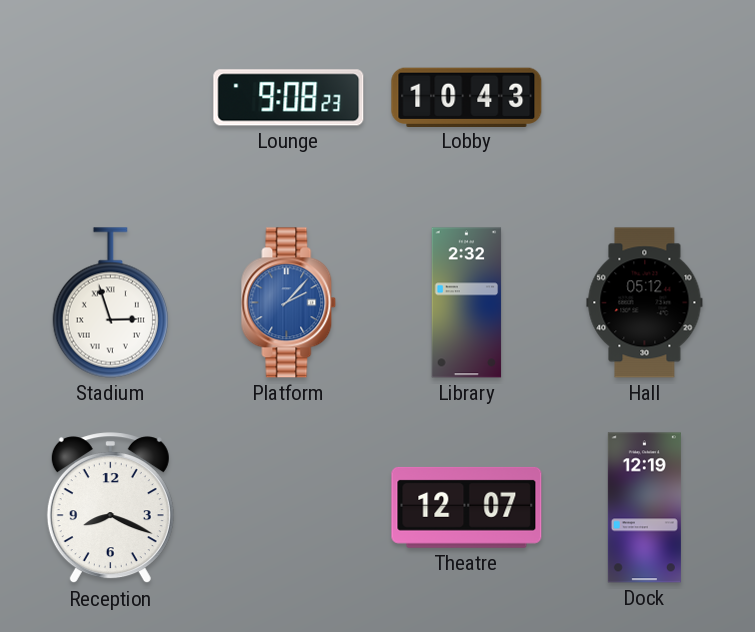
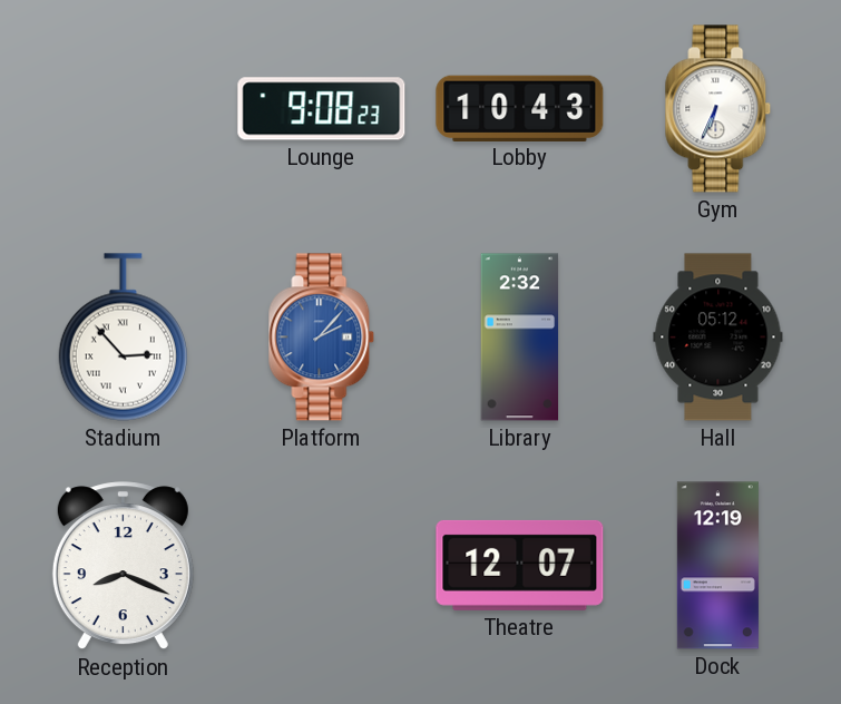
Gym: none -> 6:34
Stadium: 2:57 -> 2:53
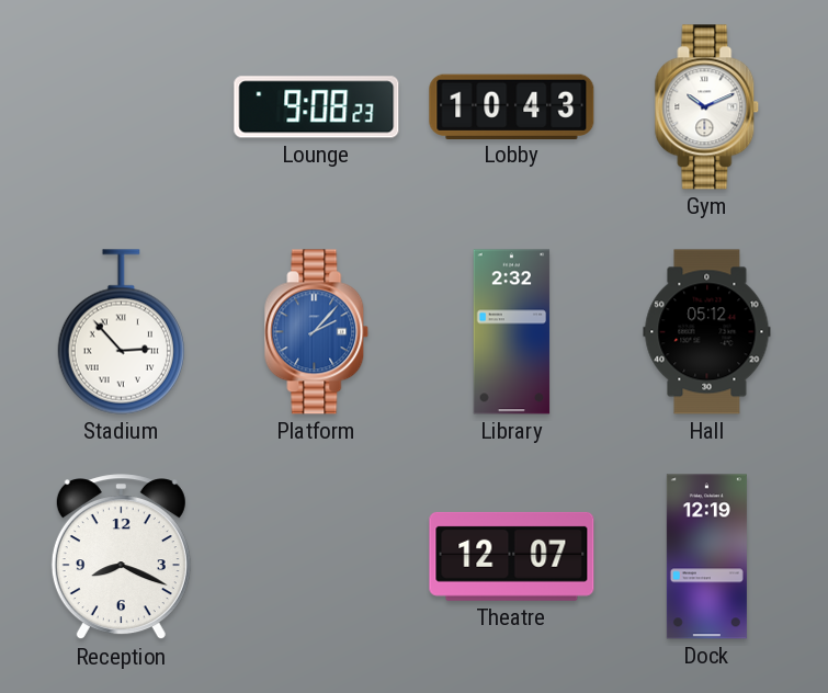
Gym: 6:34 -> 10:11
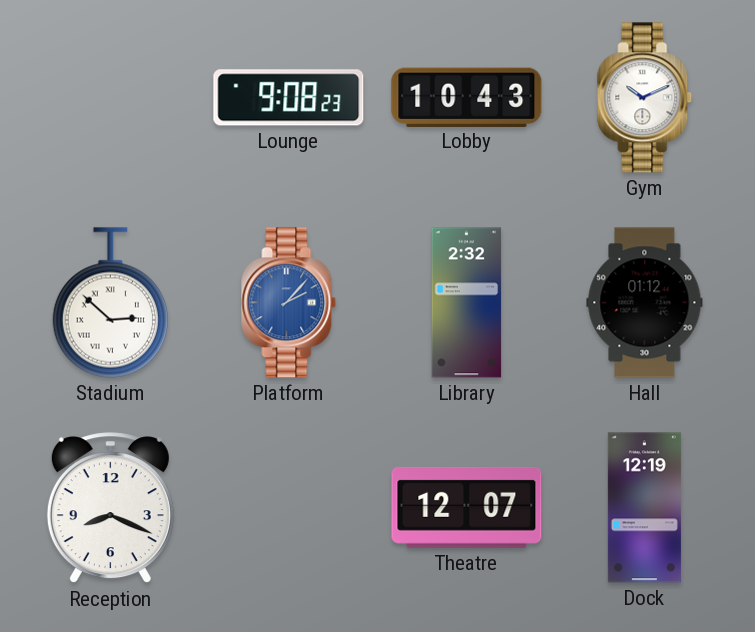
Stadium: 2:53 -> 2:52
Hall: 05:12 -> 01:12
